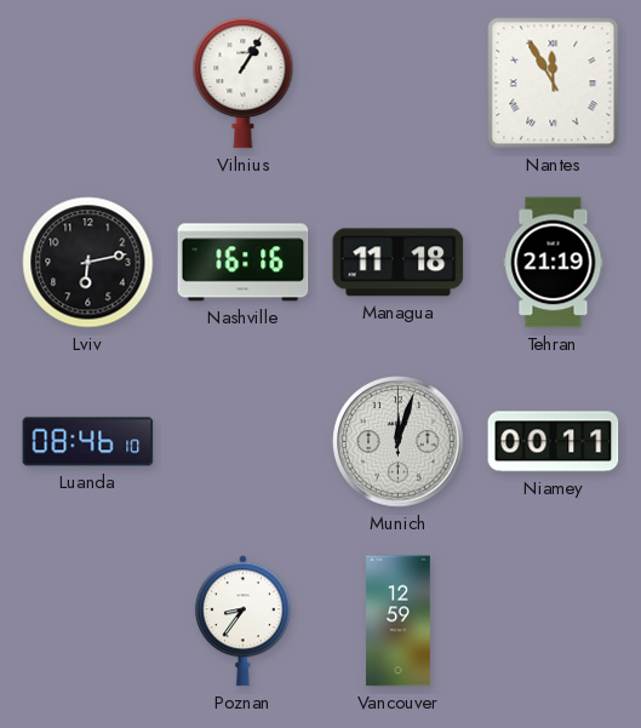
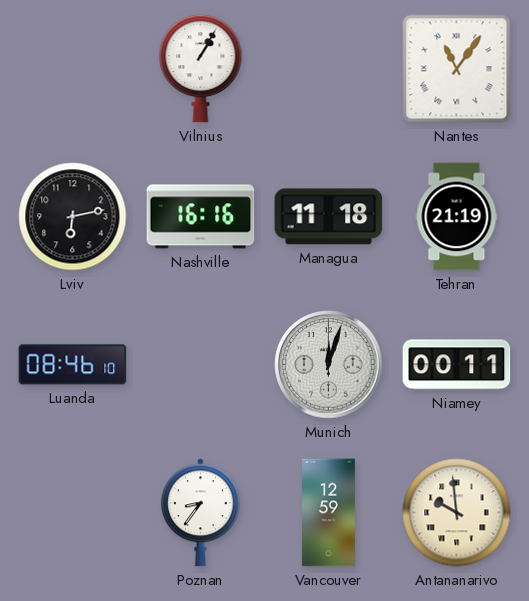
Nantes: 11:55 -> 11:06
Antananarivo: none -> 9:59
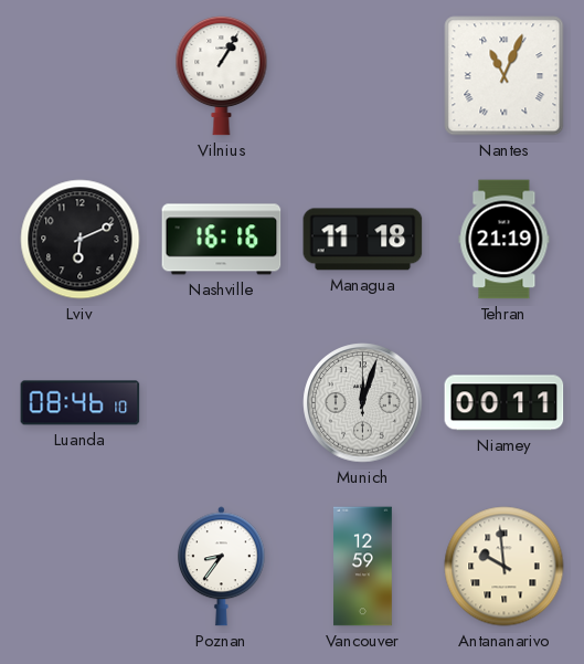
Nantes: 11:06 -> 11:04
Lviv: 6:13 -> 6:11
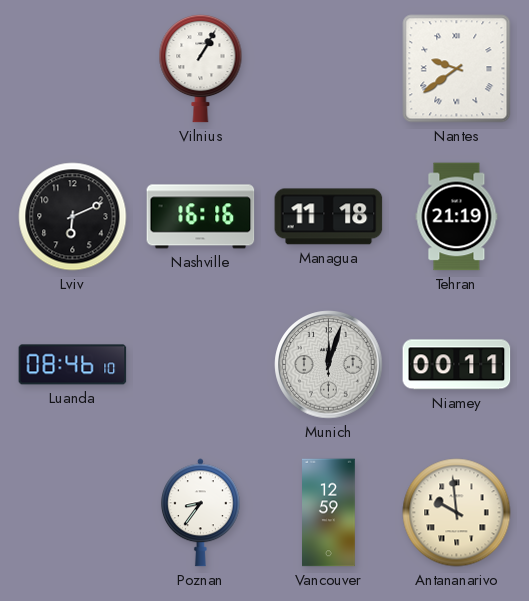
Nantes: 11:04 -> 9:39
